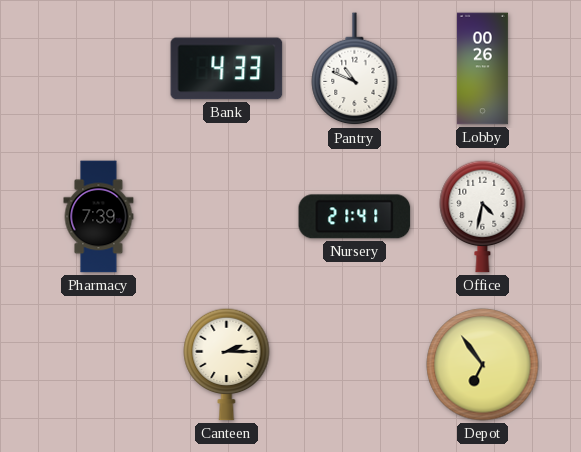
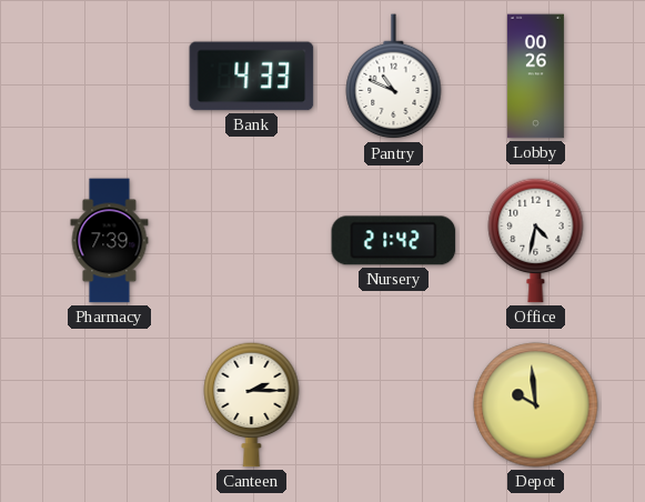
Nursery: 21:41 -> 21:42
Depot: 6:54 -> 9:59
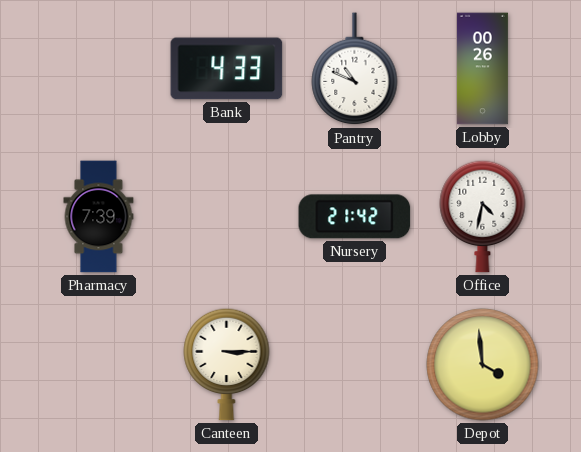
Canteen: 2:15 -> 3:15
Depot: 9:59 -> 3:59
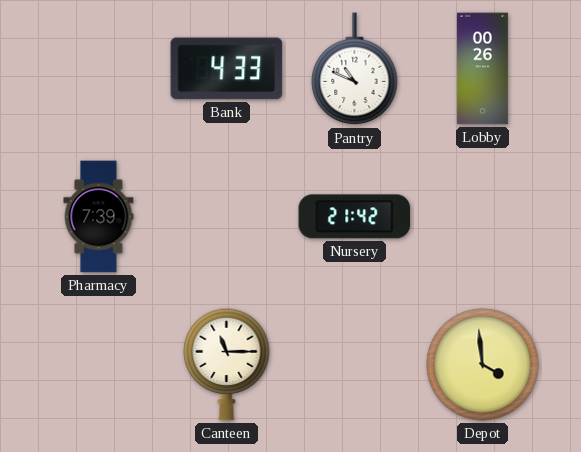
Office: 4:32 -> none
Canteen: 3:15 -> 11:15
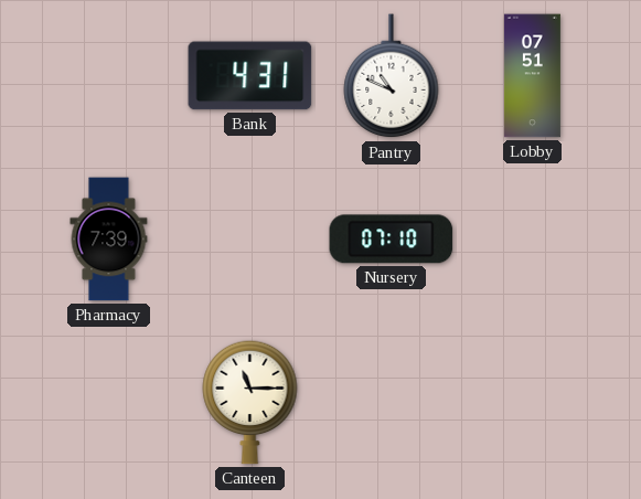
Bank: 4:33 -> 4:31
Lobby: 00:26 -> 07:51
Nursery: 21:42 -> 07:10
Depot: 3:59 -> none
